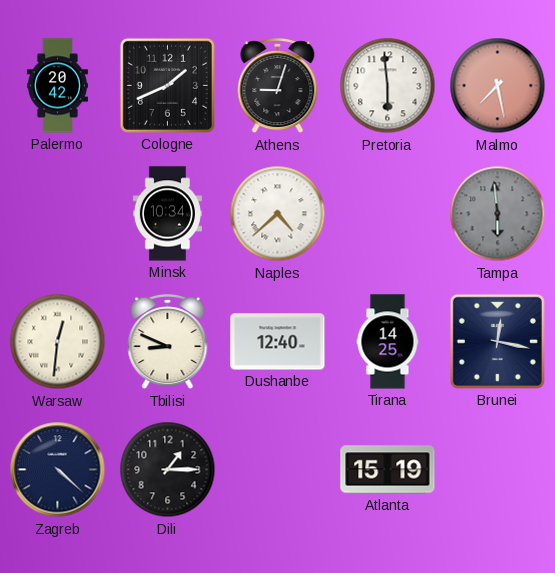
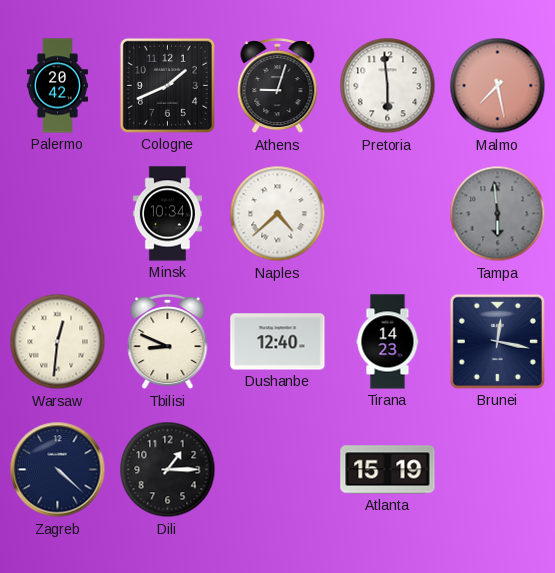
Tirana: 14:25 -> 14:23
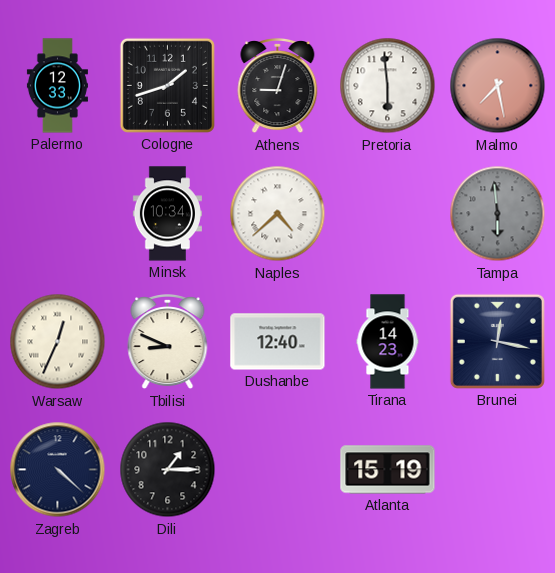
Palermo: 20:42 -> 12:33
Cologne: 1:41 -> 1:42
Warsaw: 12:31 -> 12:34
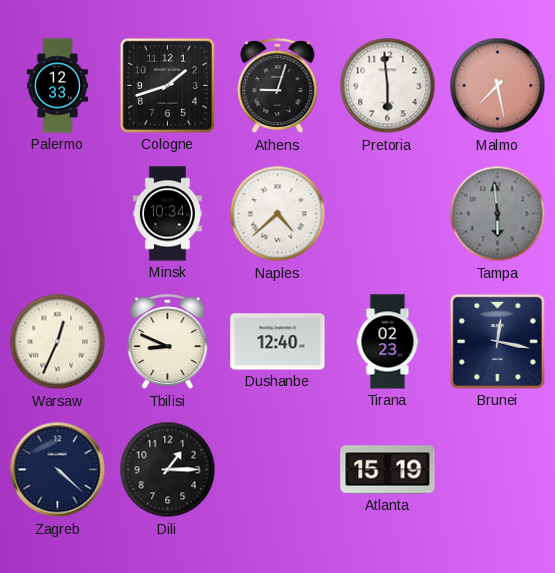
Tirana: 14:23 -> 02:23
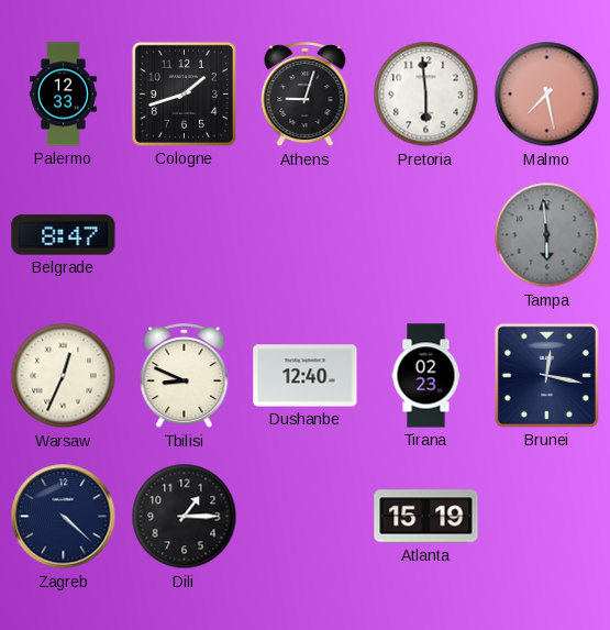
Belgrade: none -> 8:47
Minsk: 10:34 -> none
Naples: 4:38 -> none
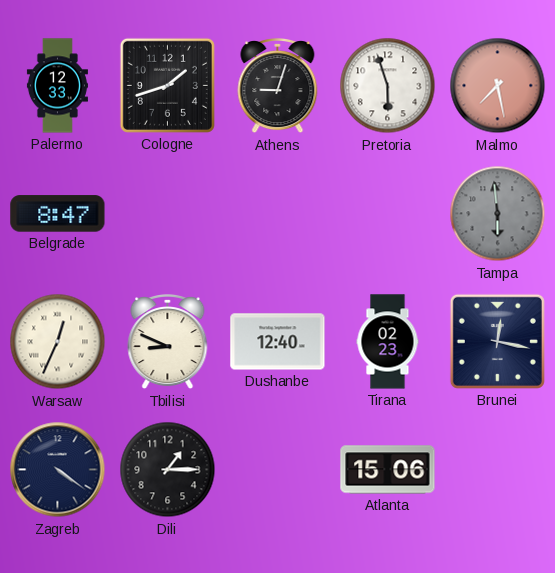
Pretoria: 5:59 -> 5:57
Zagreb: 4:22 -> 4:21
Atlanta: 15:19 -> 15:06
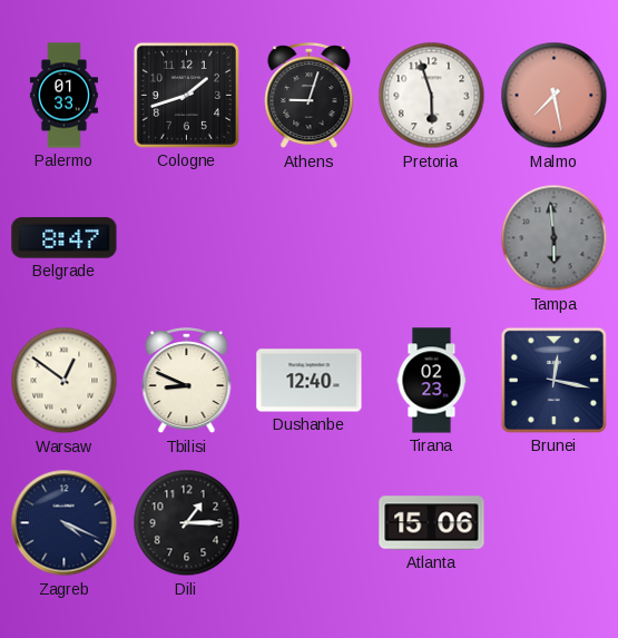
Palermo: 12:33 -> 01:33
Warsaw: 12:34 -> 12:51
Zagreb: 4:21 -> 4:19
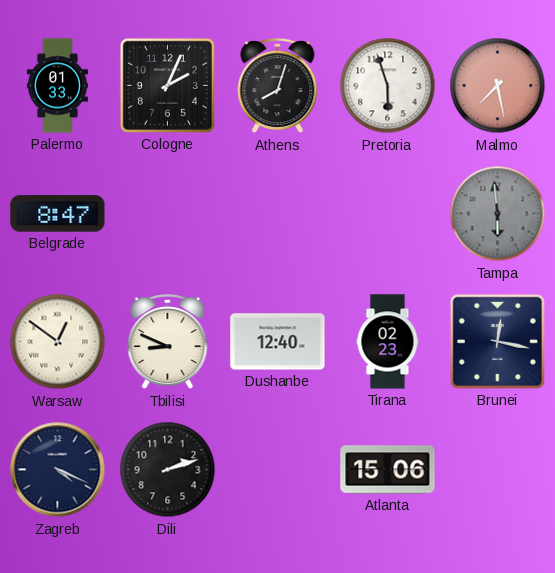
Cologne: 1:42 -> 2:04
Athens: 9:03 -> 8:03
Dili: 1:15 -> 2:12
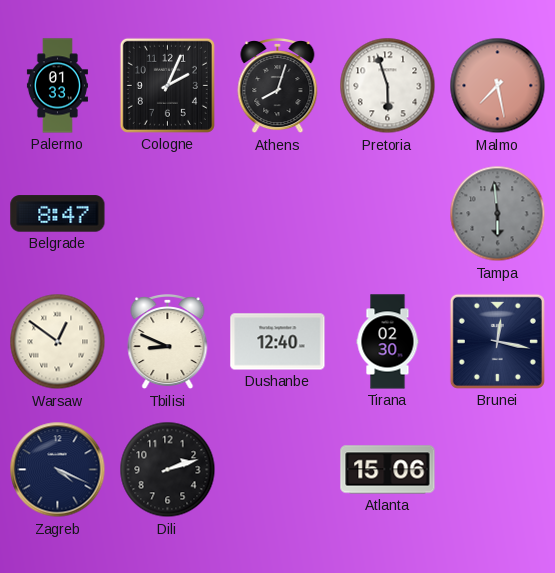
Tirana: 02:23 -> 02:30
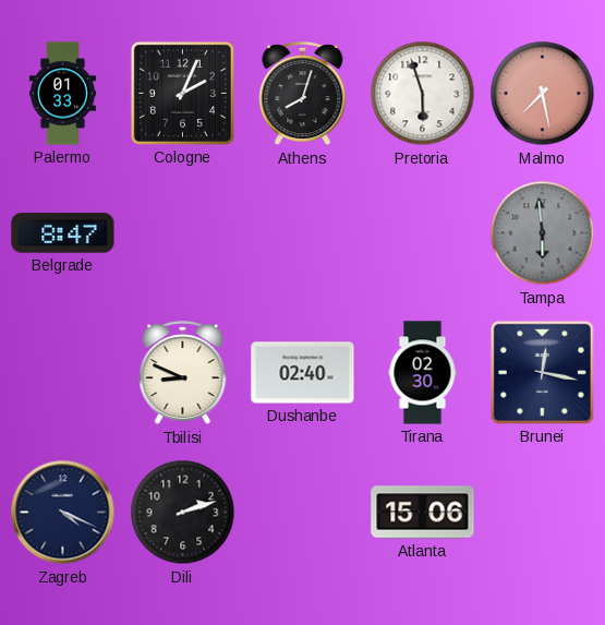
Warsaw: 12:51 -> none
Dushanbe: 12:40 -> 02:40
